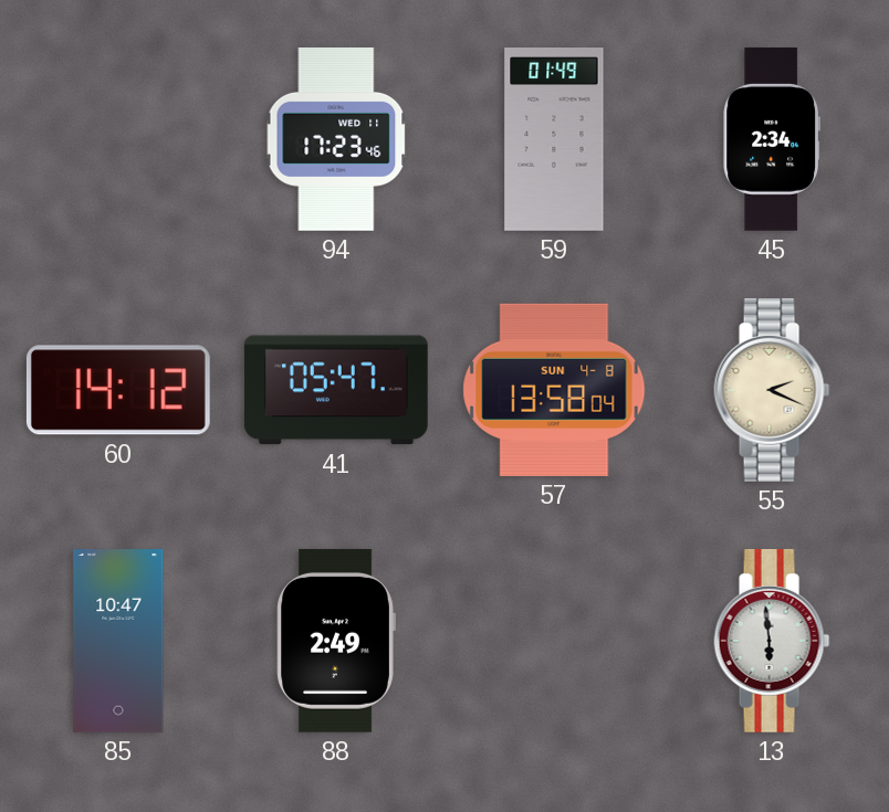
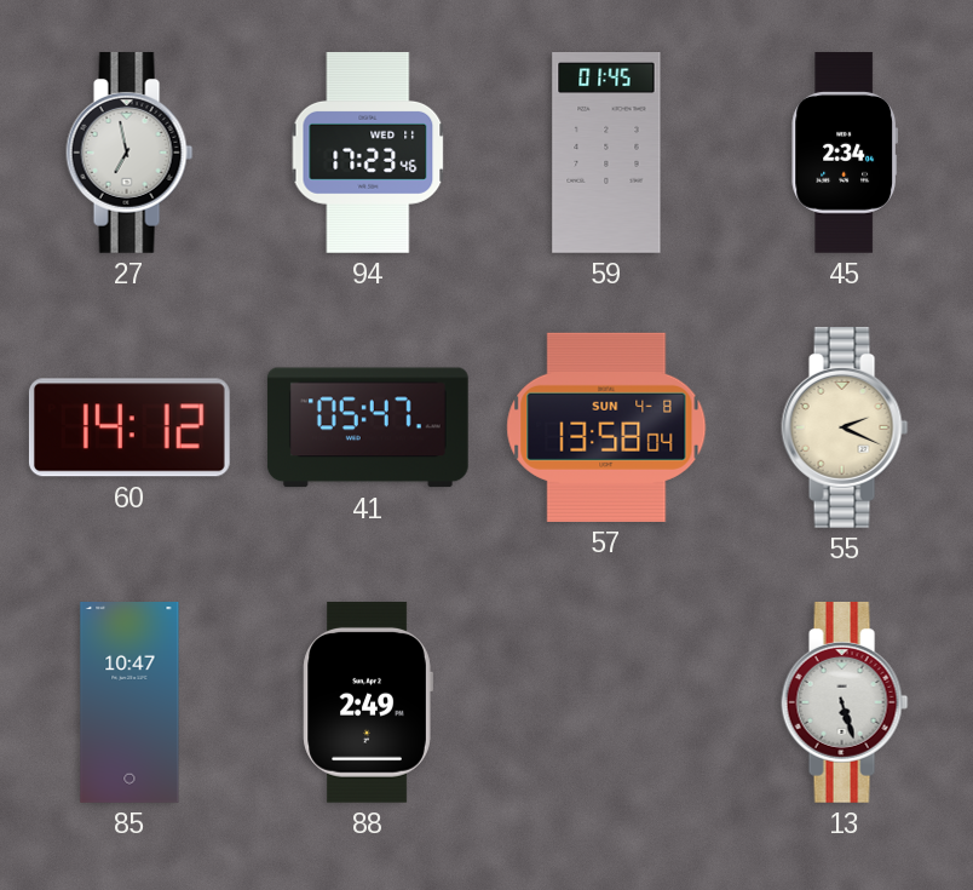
27: none -> 6:58
59: 01:49 -> 01:45
13: 5:59 -> 5:27
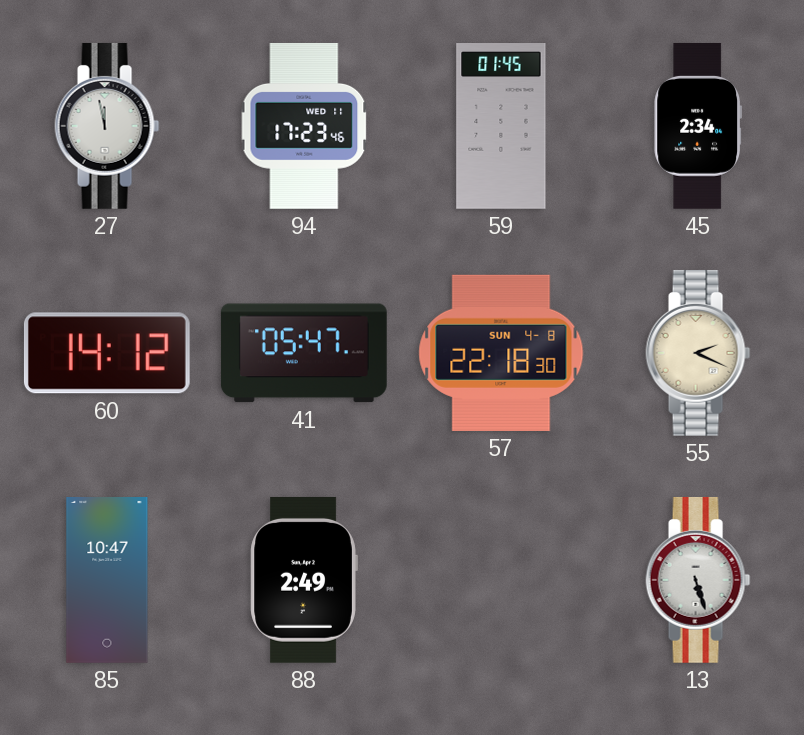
27: 6:58 -> 11:58
57: 13:58 -> 22:18
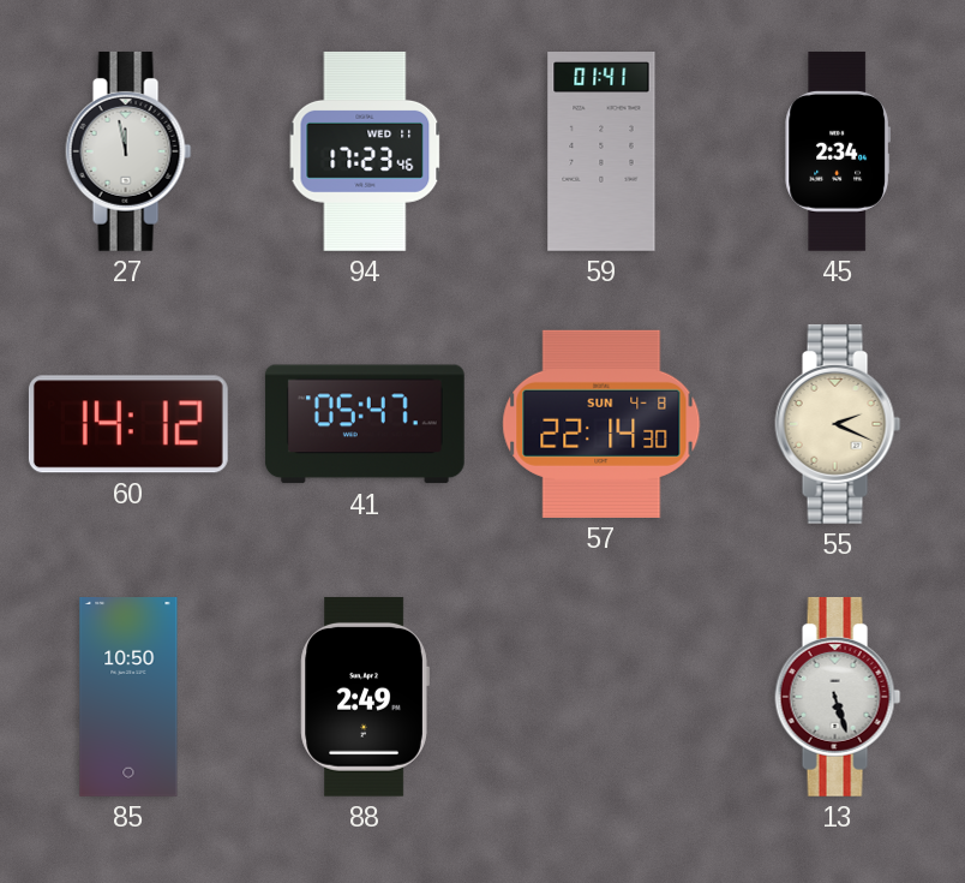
59: 01:45 -> 01:41
57: 22:18 -> 22:14
85: 10:47 -> 10:50
